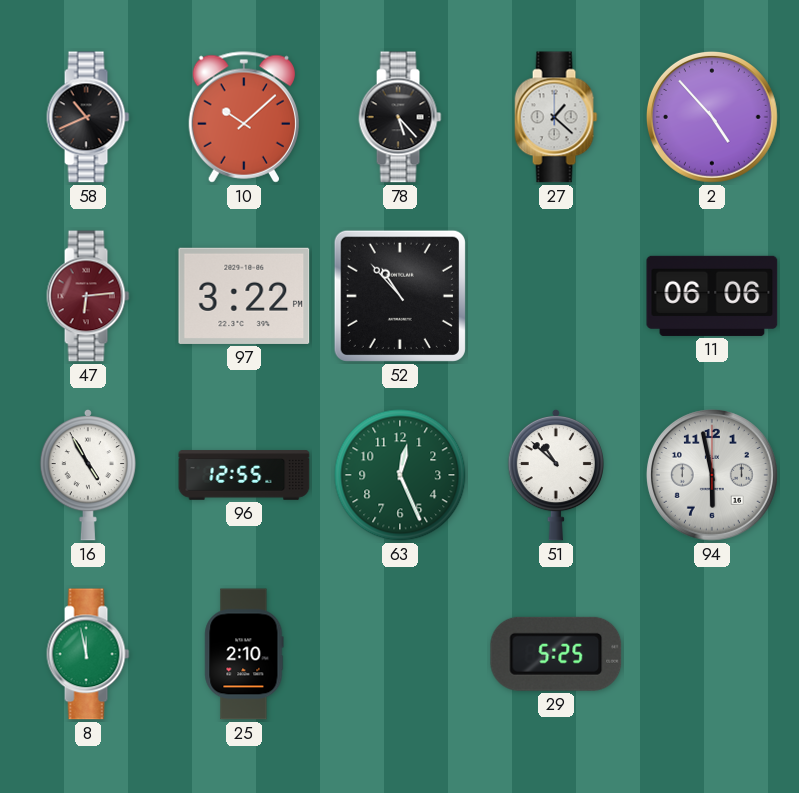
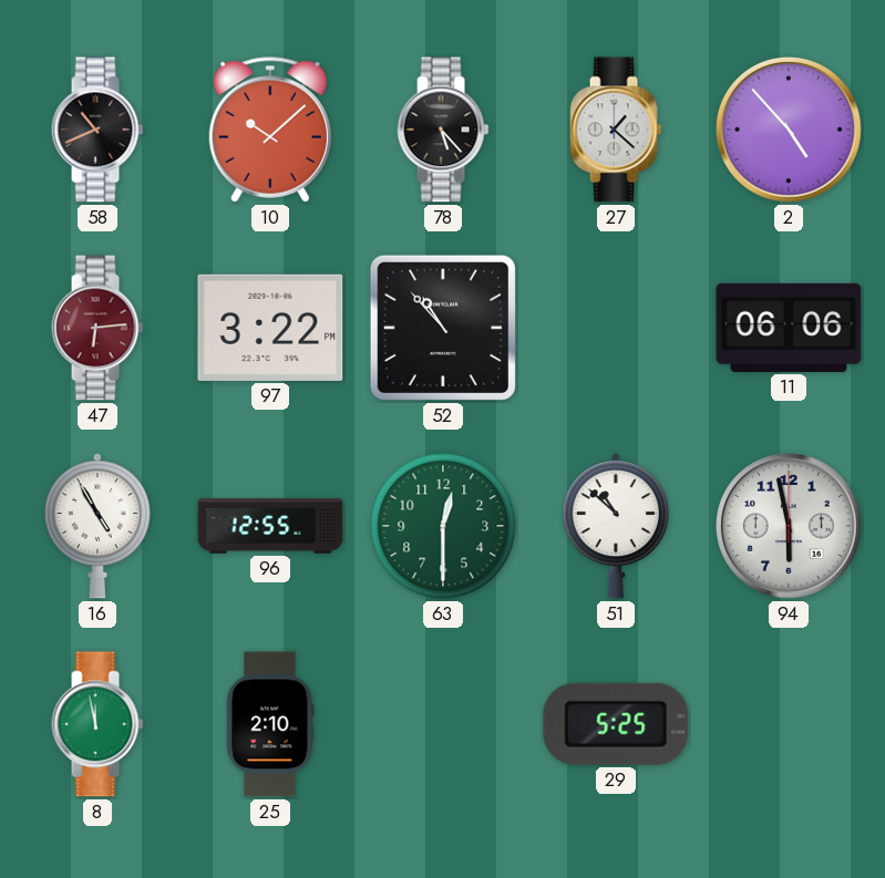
63: 12:26 -> 12:30
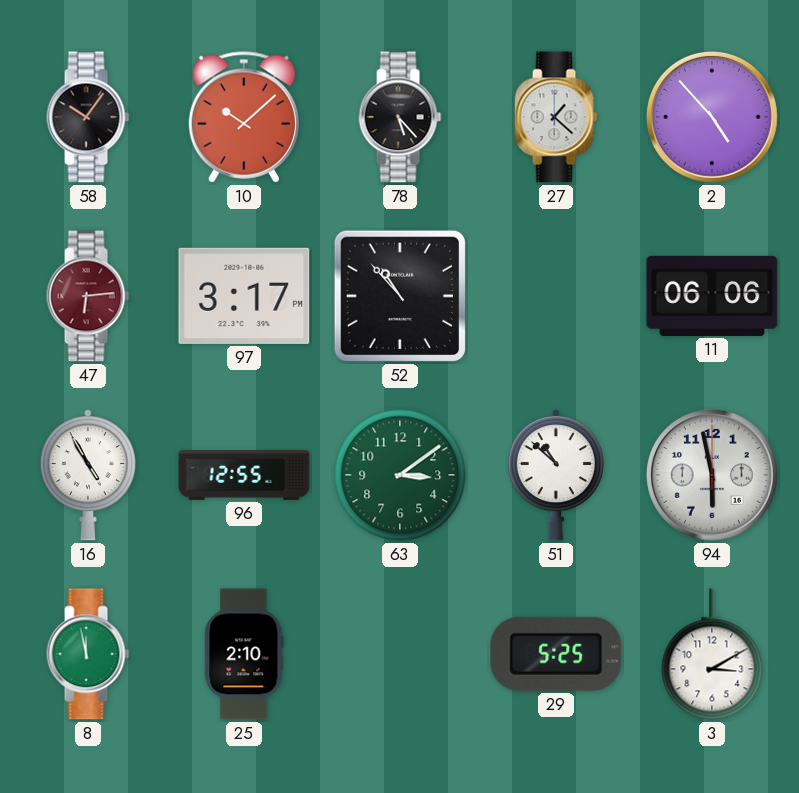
58: 10:41 -> 10:06
97: 3:22 -> 3:17
63: 12:30 -> 3:09
3: none -> 3:10
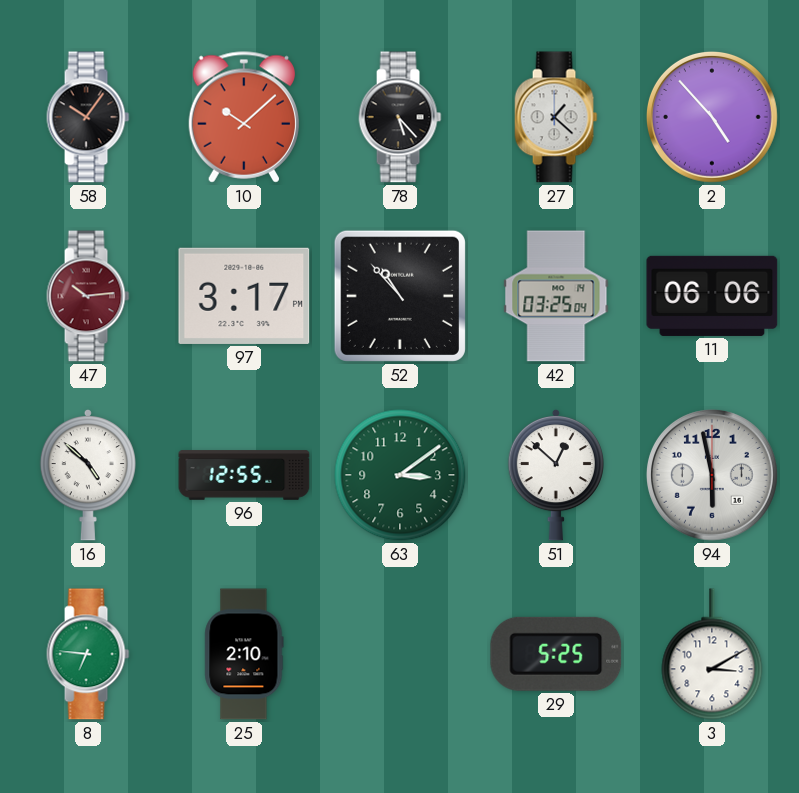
47: 6:14 -> 10:14
42: none -> 03:25
16: 4:55 -> 4:52
51: 10:52 -> 12:52
8: 11:58 -> 6:46
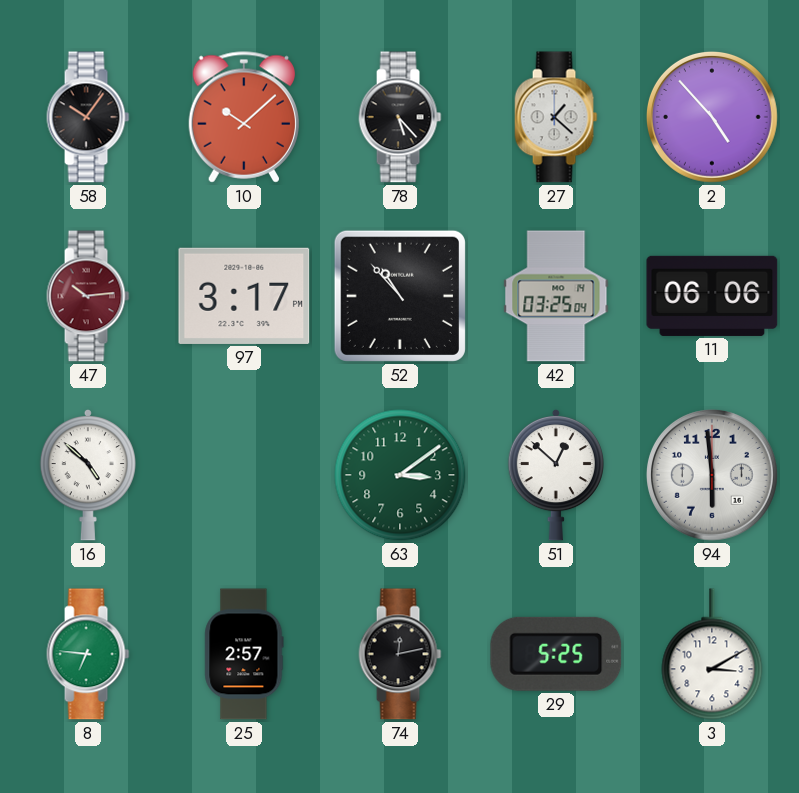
96: 12:55 -> none
94: 5:58 -> 5:59
25: 2:10 -> 2:57
74: none -> 12:13
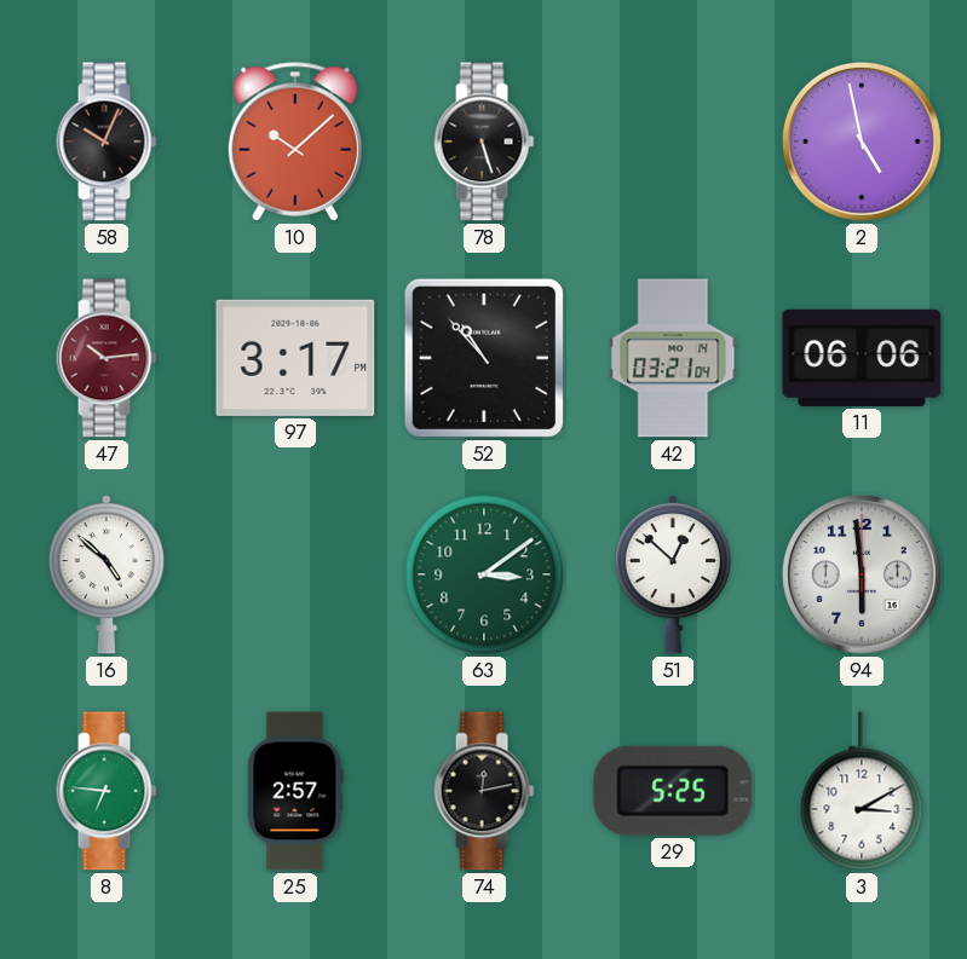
58: 10:06 -> 10:04
78: 5:23 -> 5:27
27: 1:22 -> none
2: 4:53 -> 4:58
42: 03:25 -> 03:21
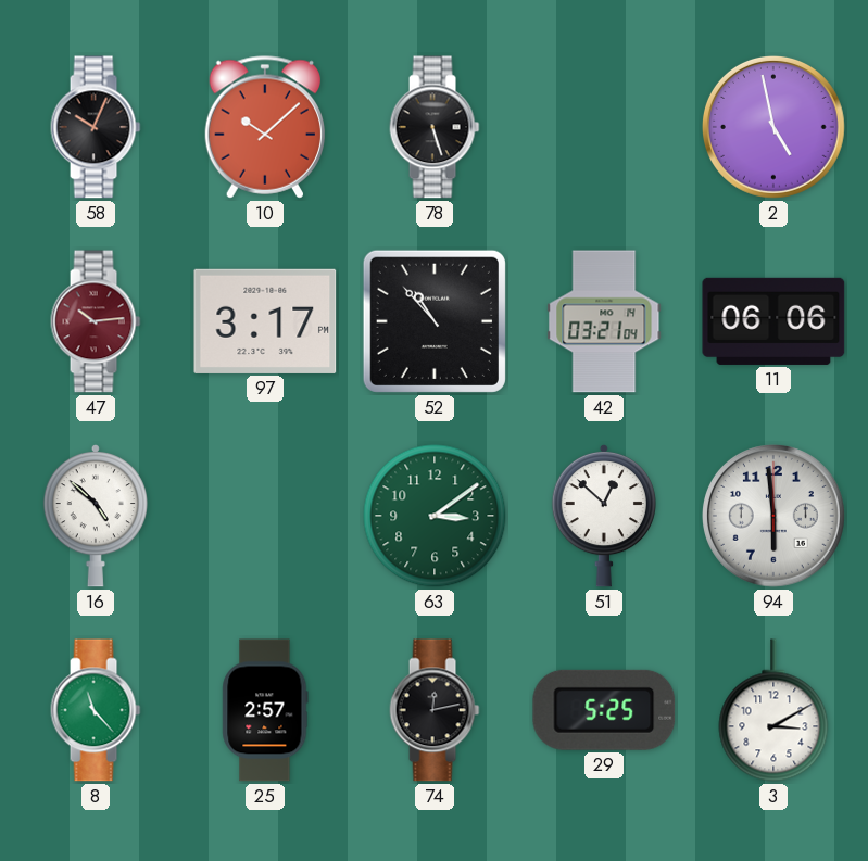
8: 6:46 -> 11:23
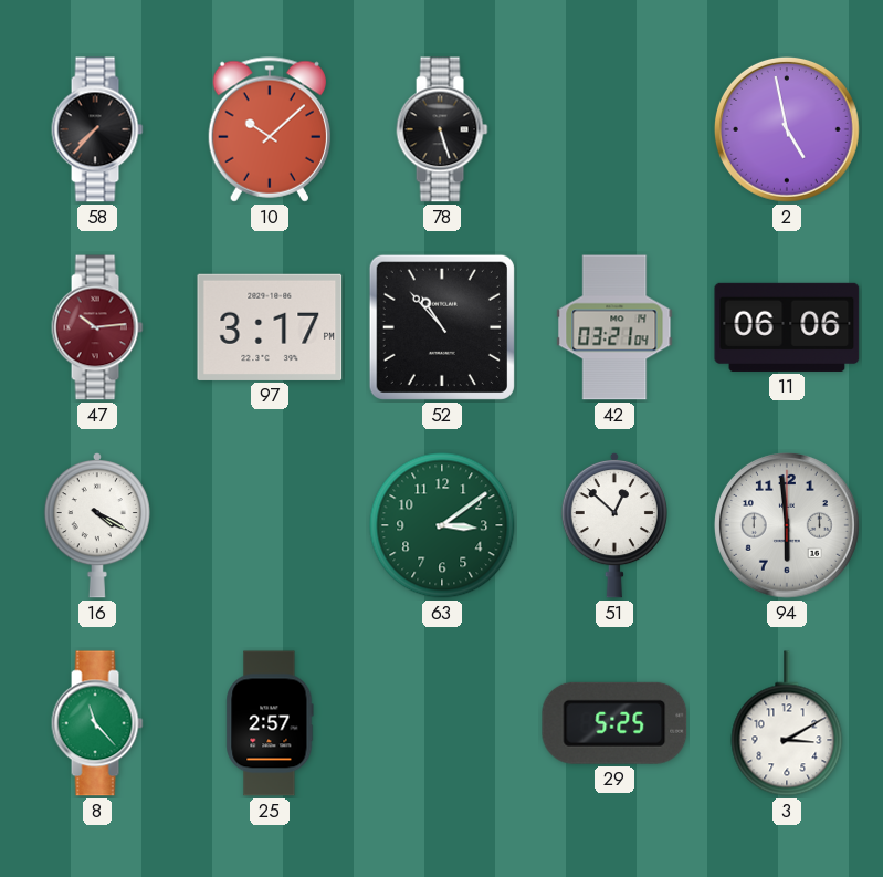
58: 10:04 -> 7:37
16: 4:52 -> 4:20
74: 12:13 -> none
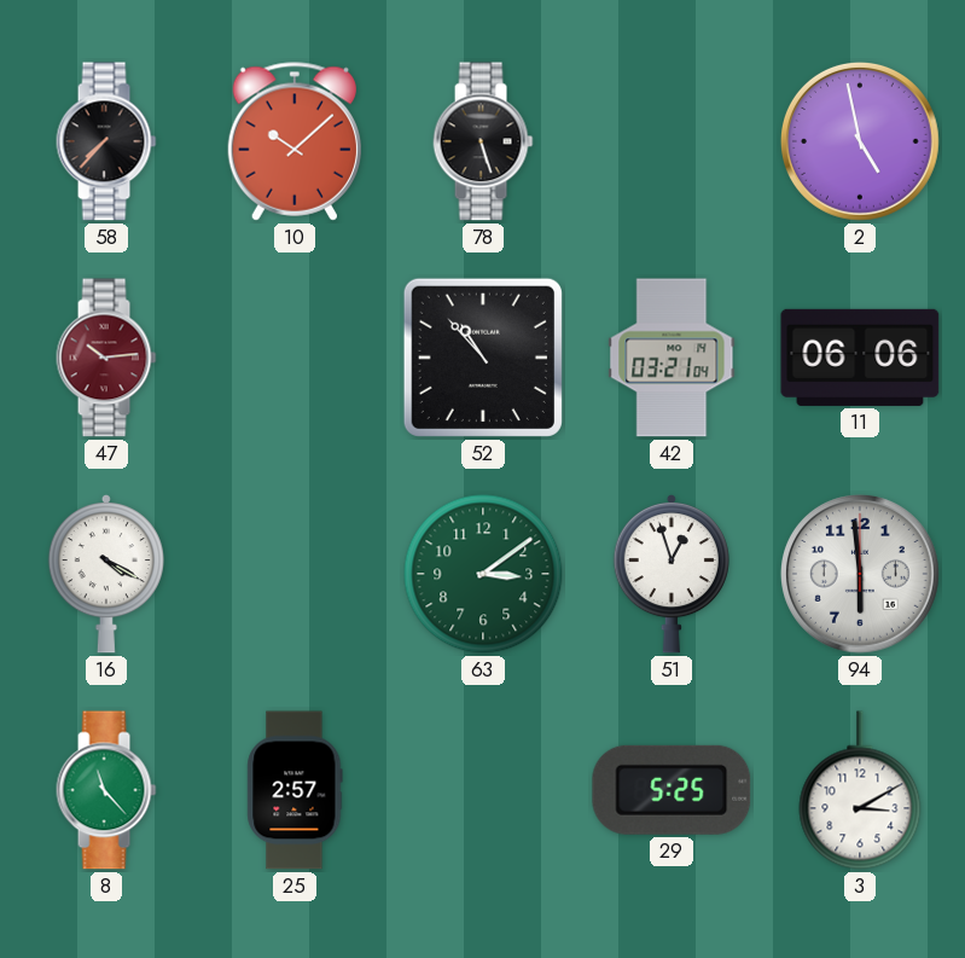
97: 3:17 -> none
51: 12:52 -> 12:57
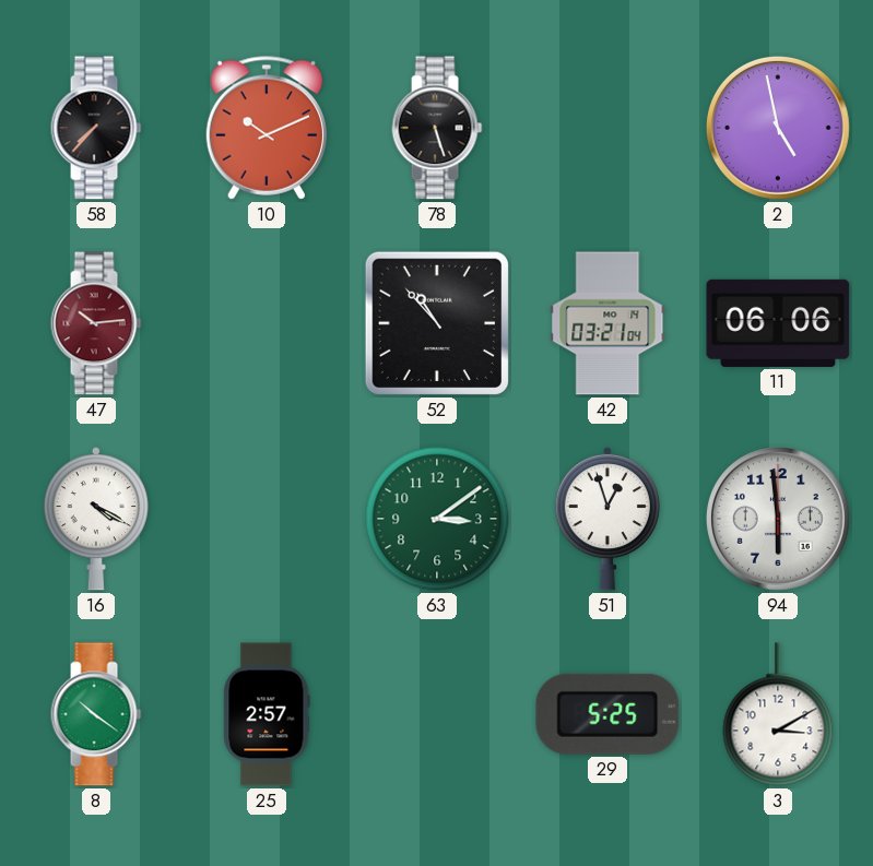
10: 10:08 -> 10:11
8: 11:23 -> 10:21
